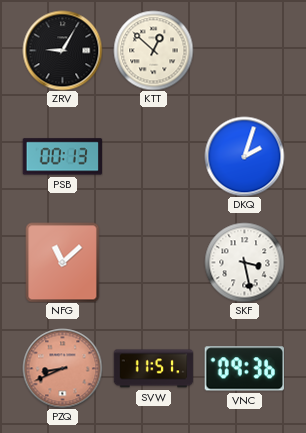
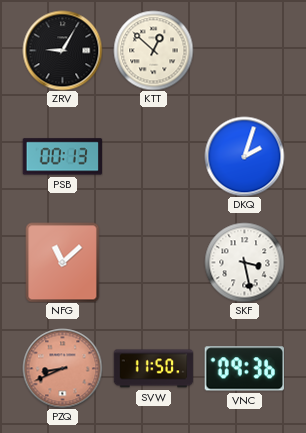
SVW: 11:51 -> 11:50
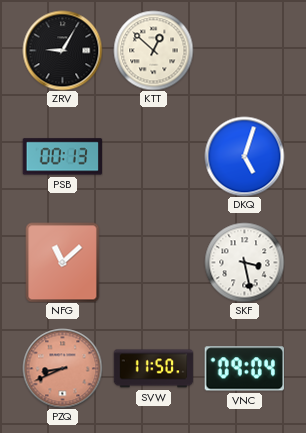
DKQ: 2:03 -> 5:03
VNC: 09:36 -> 09:04
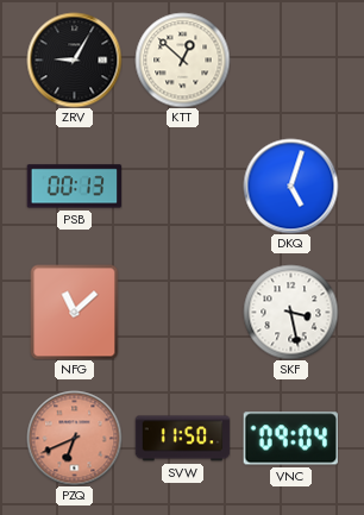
PZQ: 8:41 -> 6:41
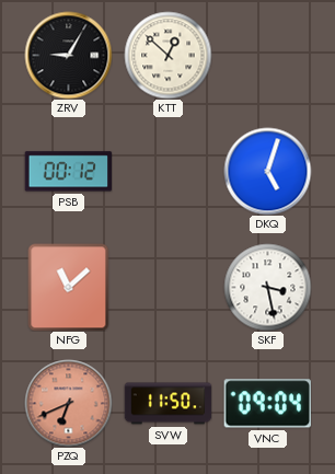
PSB: 00:13 -> 00:12
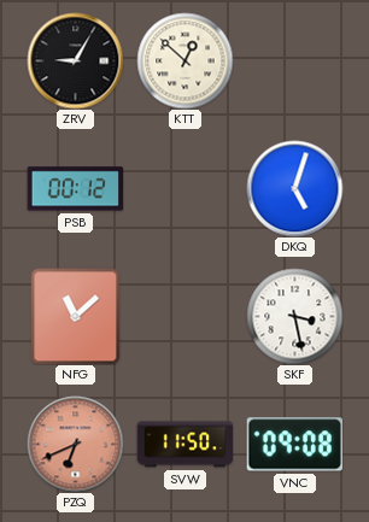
VNC: 09:04 -> 09:08
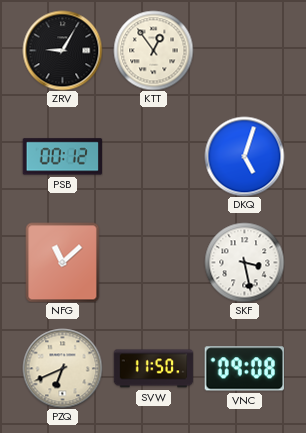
KTT: 12:52 -> 12:54
PZQ dial: salmon -> cream
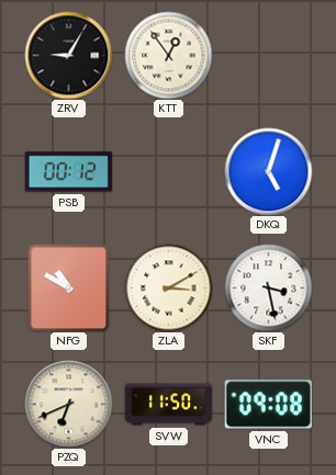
NFG: 11:08 -> 10:50
ZLA: none -> 3:10
